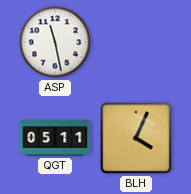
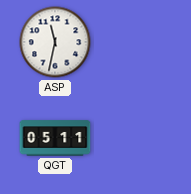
ASP: 11:28 -> 11:32
BLH: 4:04 -> none
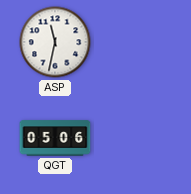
QGT: 05:11 -> 05:06
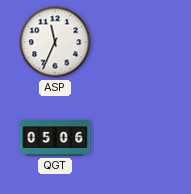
ASP: 11:32 -> 11:34
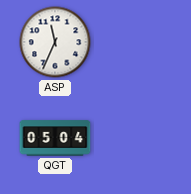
QGT: 05:06 -> 05:04
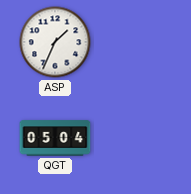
ASP: 11:34 -> 1:34
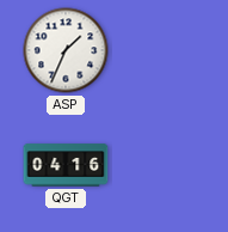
QGT: 05:04 -> 04:16
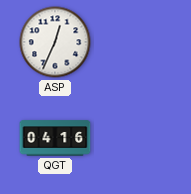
ASP: 1:34 -> 12:34
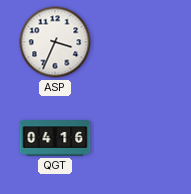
ASP: 12:34 -> 3:34
